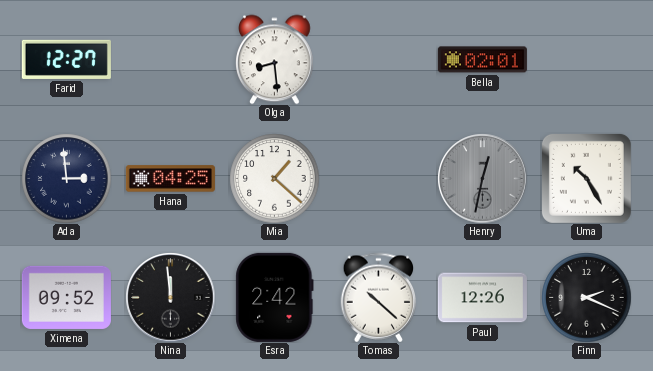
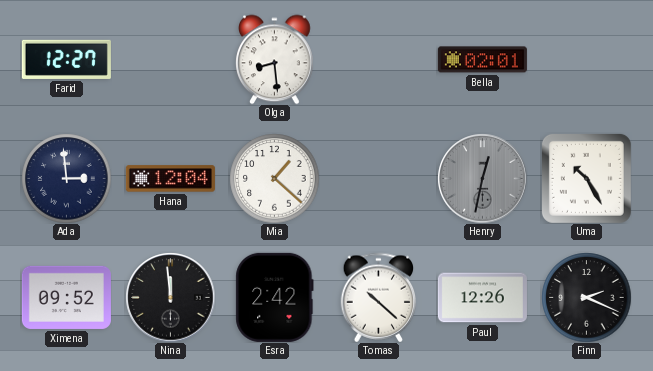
Hana: 04:25 -> 12:04
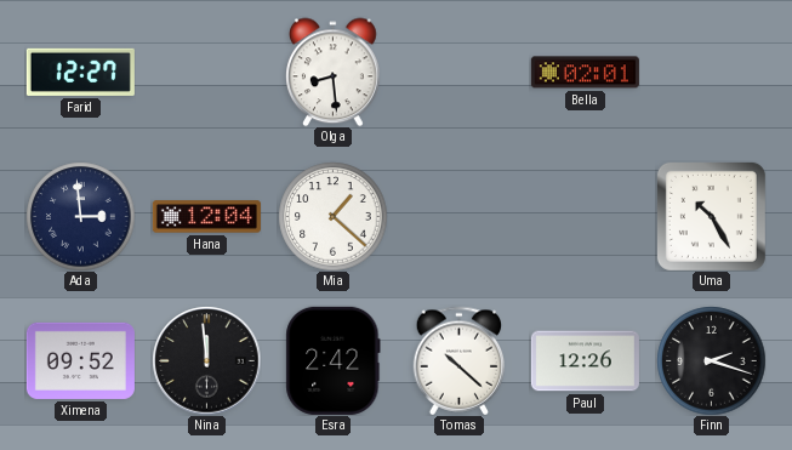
Henry: 12:32 -> none
Finn: 2:19 -> 2:18
